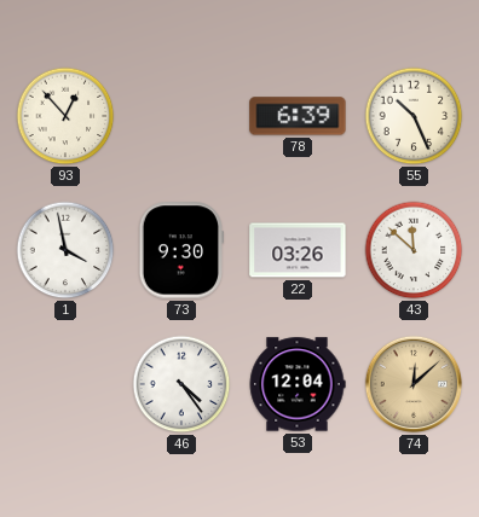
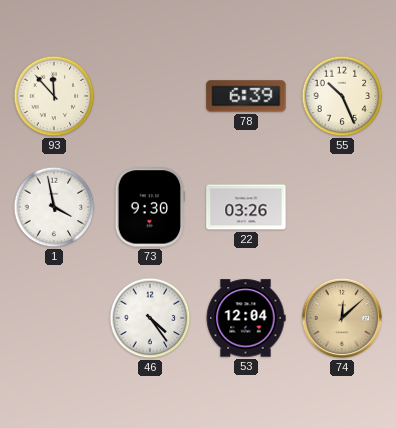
93: 12:53 -> 11:53
43: 11:52 -> none
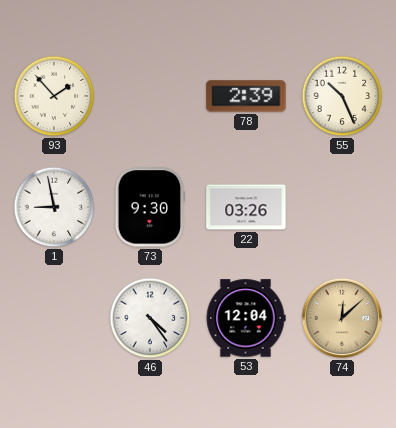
93: 11:53 -> 1:53
78: 6:39 -> 2:39
1: 3:58 -> 8:58
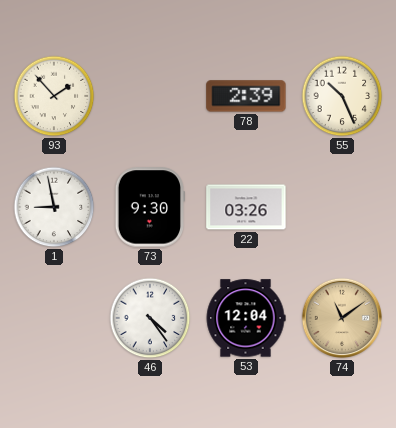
74: 12:08 -> 11:09
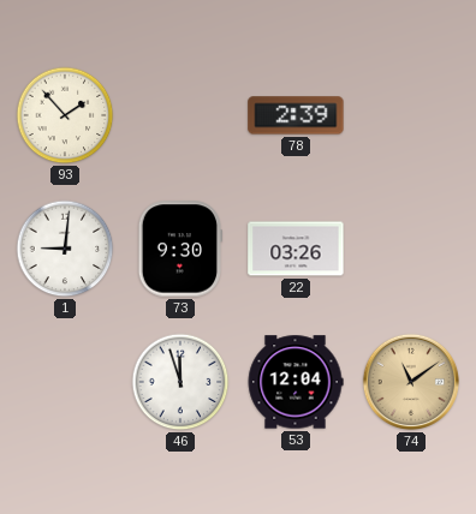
55: 10:26 -> none
1: 8:58 -> 9:01
46: 4:24 -> 11:57
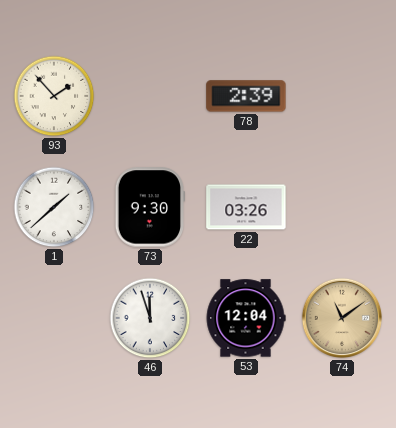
1: 9:01 -> 1:38
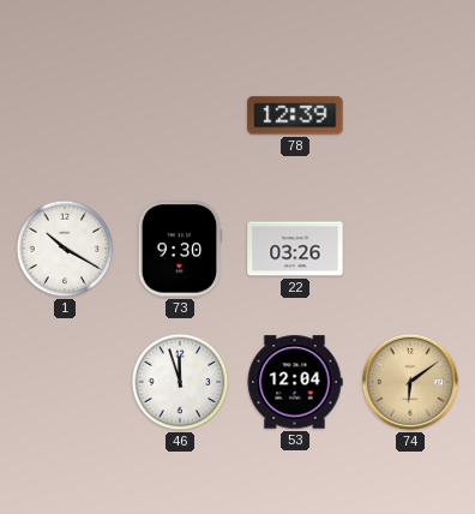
93: 1:53 -> none
78: 2:39 -> 12:39
1: 1:38 -> 10:20
74: 11:09 -> 6:09
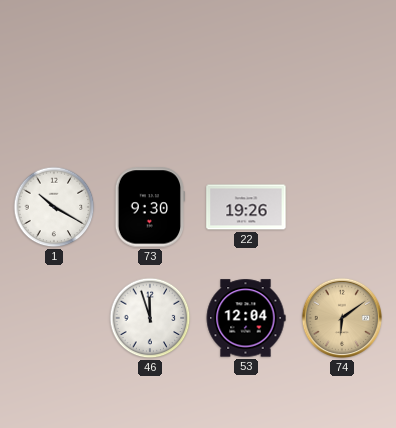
78: 12:39 -> none
22: 03:26 -> 19:26
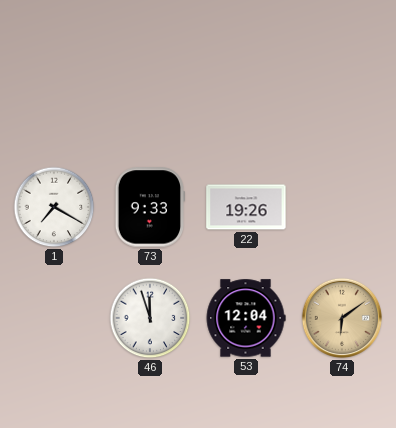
1: 10:20 -> 7:20
73: 9:30 -> 9:33
